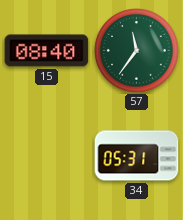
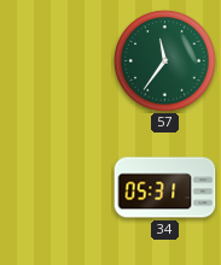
15: 08:40 -> none
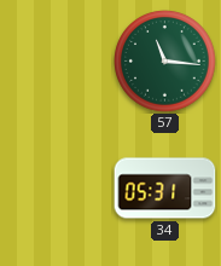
57: 11:36 -> 11:16
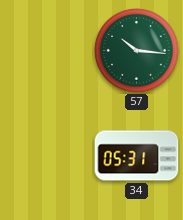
57: 11:16 -> 10:16
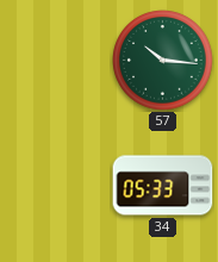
34: 05:31 -> 05:33
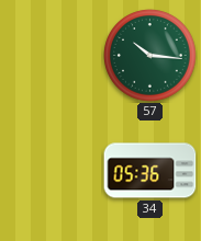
34: 05:33 -> 05:36
